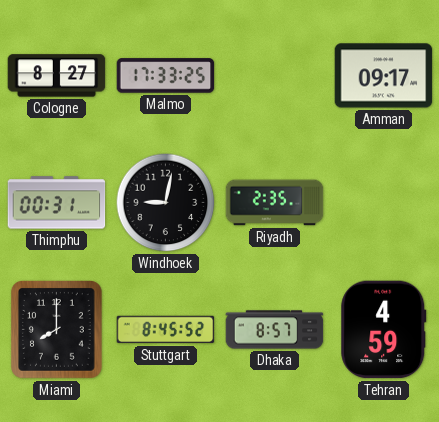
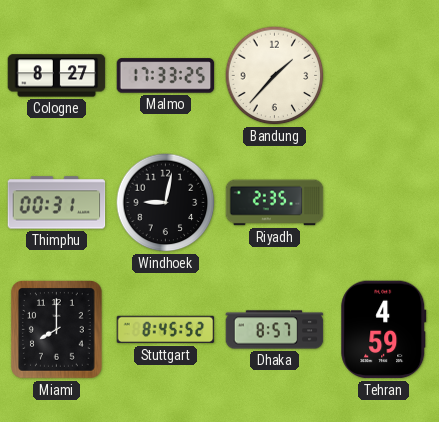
Bandung: none -> 1:37
Amman: 09:17 -> none
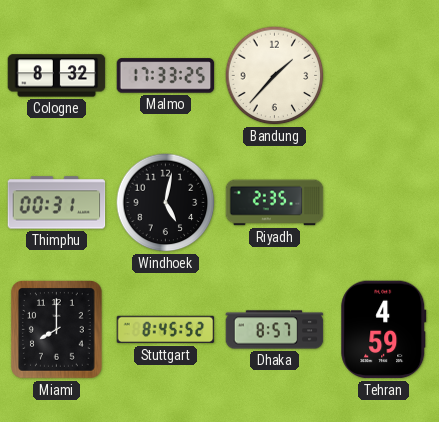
Cologne: 8:27 -> 8:32
Windhoek: 9:02 -> 5:02
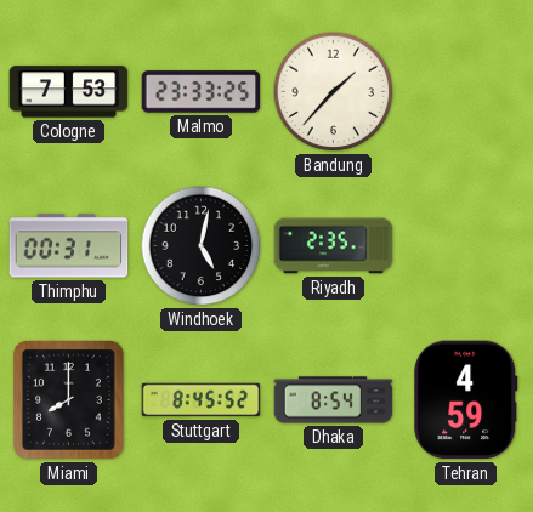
Cologne: 8:32 -> 7:53
Malmo: 17:33 -> 23:33
Dhaka: 8:57 -> 8:54
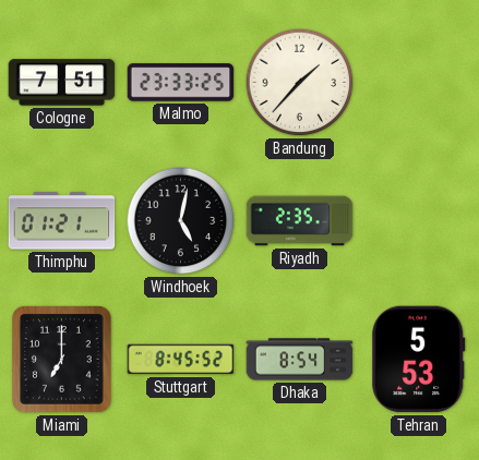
Cologne: 7:53 -> 7:51
Thimphu: 00:31 -> 01:21
Miami: 8:00 -> 7:00
Tehran: 4:59 -> 5:53
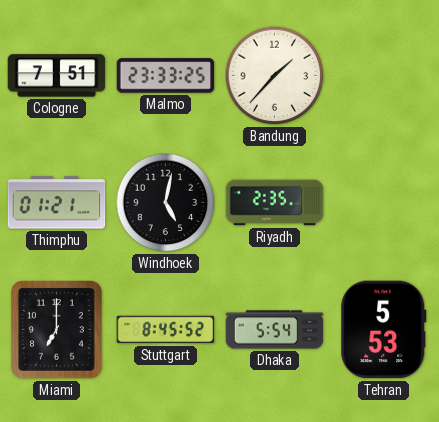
Dhaka: 8:54 -> 5:54
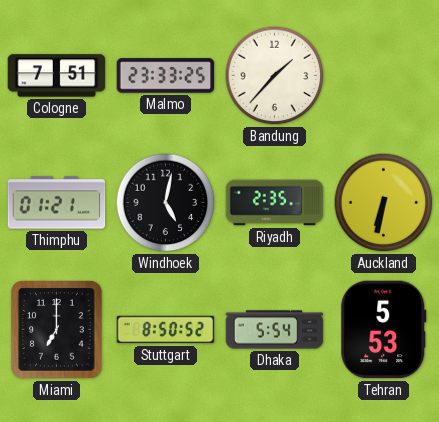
Auckland: none -> 6:32
Stuttgart: 8:45 -> 8:50
